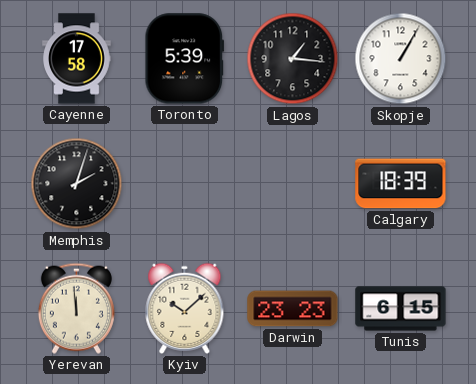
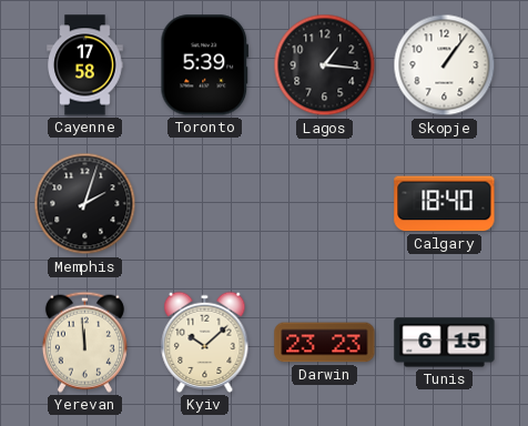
Skopje: 1:05 -> 1:06
Calgary: 18:39 -> 18:40
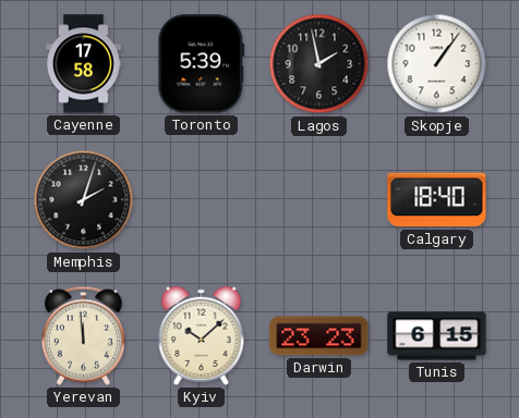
Lagos: 1:16 -> 1:58
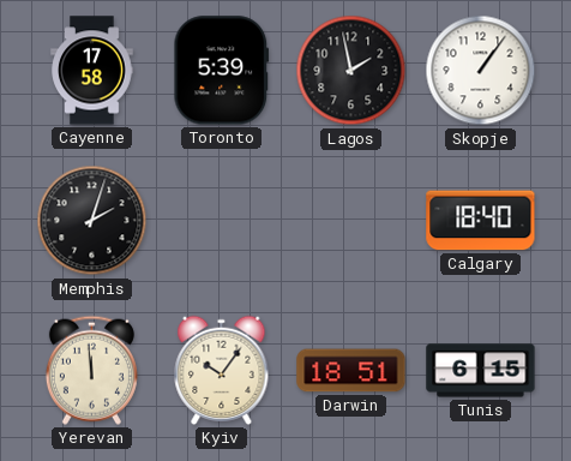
Kyiv: 10:08 -> 10:06
Darwin: 23:23 -> 18:51
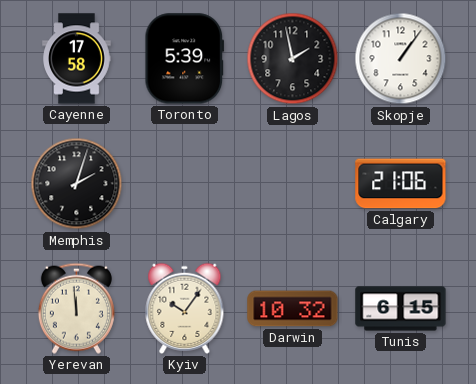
Calgary: 18:40 -> 21:06
Darwin: 18:51 -> 10:32
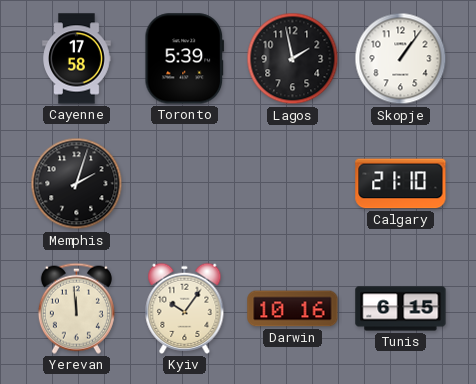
Calgary: 21:06 -> 21:10
Darwin: 10:32 -> 10:16
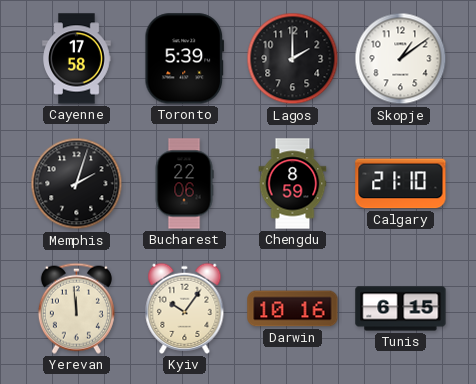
Lagos: 1:58 -> 2:00
Skopje: 1:06 -> 1:09
Bucharest: none -> 22:06
Chengdu: none -> 8:59
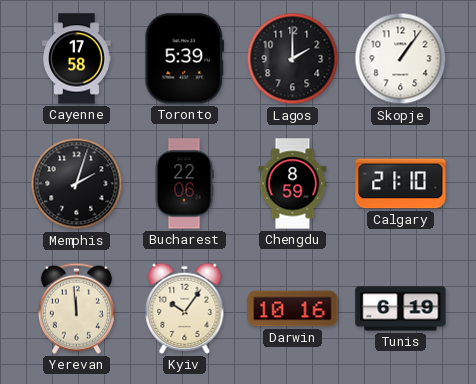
Skopje: 1:09 -> 1:06
Tunis: 6:15 -> 6:19
